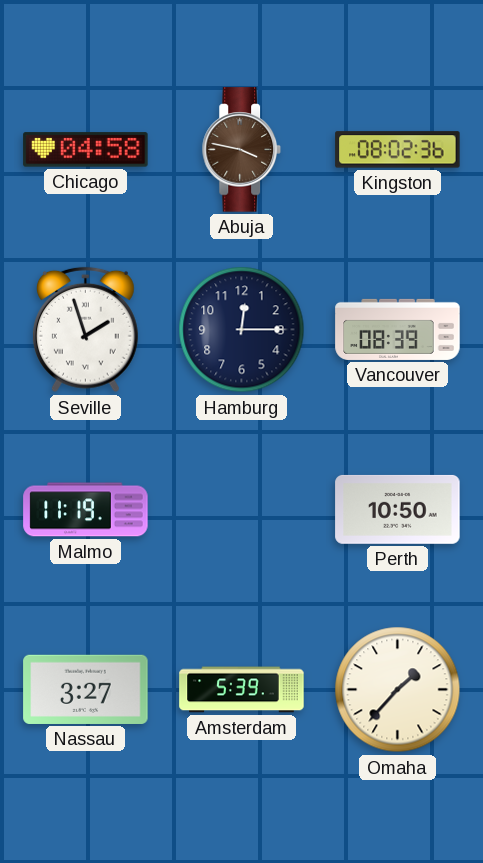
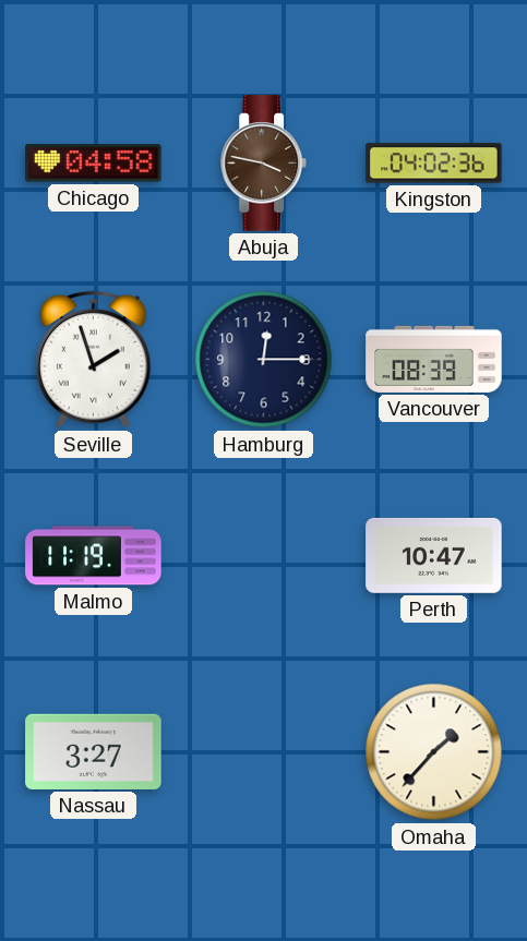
Kingston: 08:02 -> 04:02
Perth: 10:50 -> 10:47
Amsterdam: 5:39 -> none
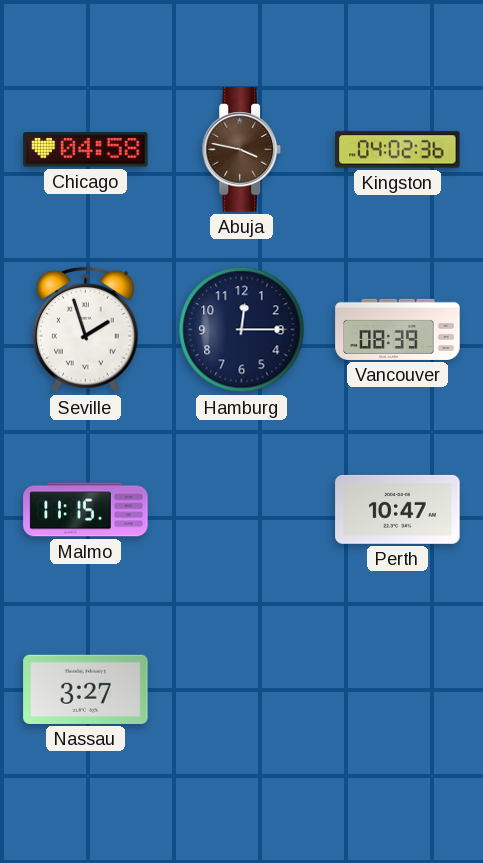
Malmo: 11:19 -> 11:15
Omaha: 1:37 -> none
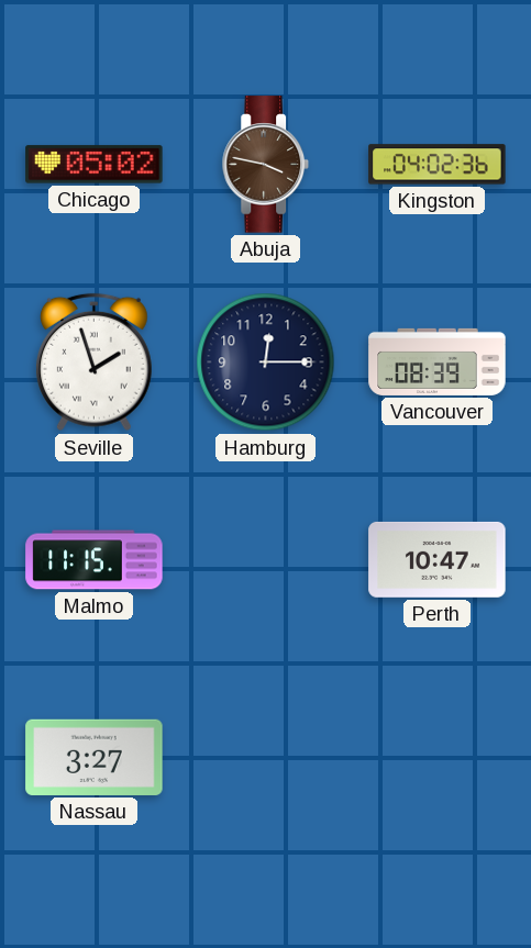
Chicago: 04:58 -> 05:02
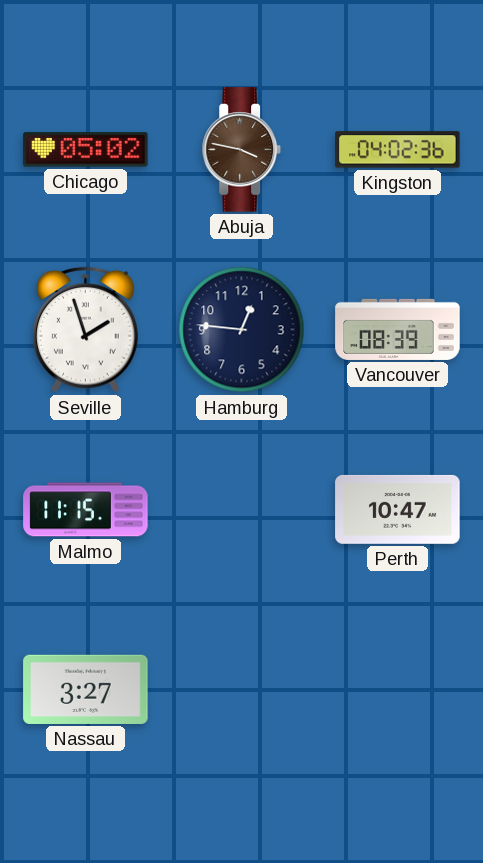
Hamburg: 12:15 -> 12:46
